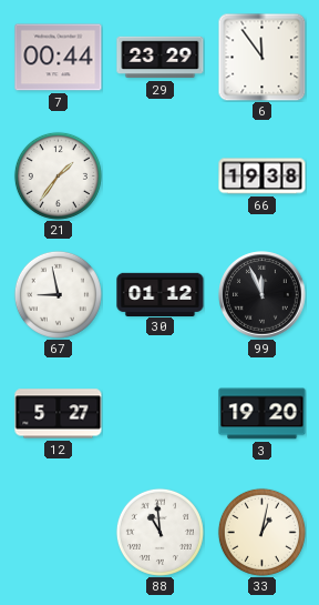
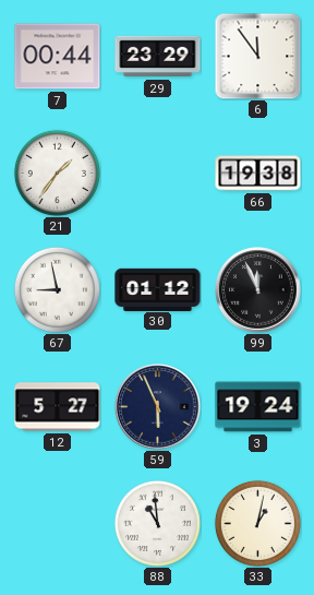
59: none -> 5:56
3: 19:20 -> 19:24
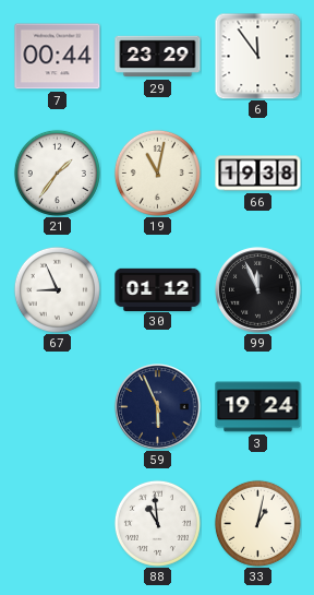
19: none -> 11:02
67: 8:58 -> 8:56
12: 5:27 -> none
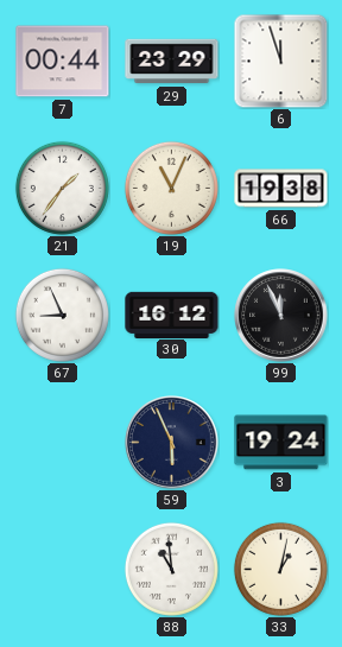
6: 11:54 -> 11:57
19: 11:02 -> 11:04
30: 01:12 -> 16:12
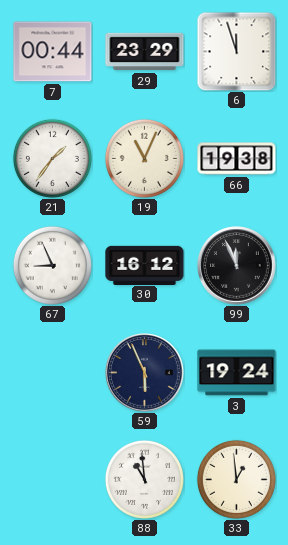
33: 1:02 -> 12:59
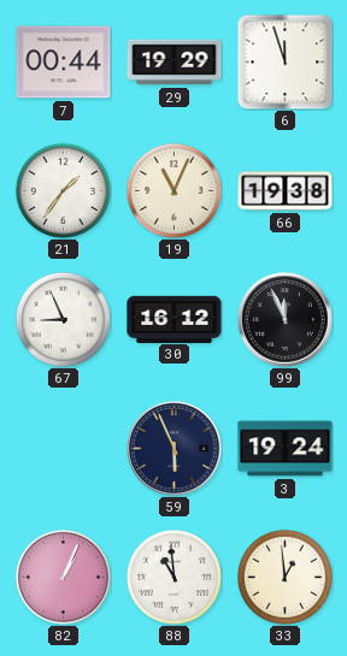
29: 23:29 -> 19:29
82: none -> 1:04
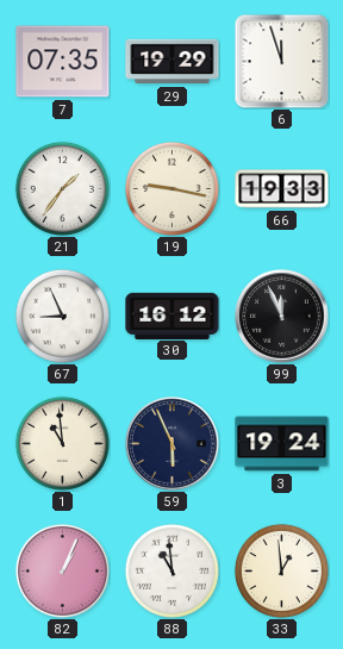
7: 00:44 -> 07:35
19: 11:04 -> 9:17
66: 19:38 -> 19:33
1: none -> 10:59
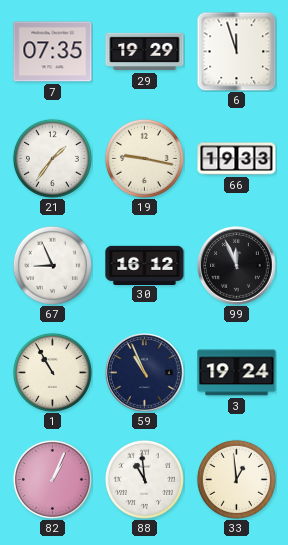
1: 10:59 -> 10:55
59: 5:56 -> 10:56
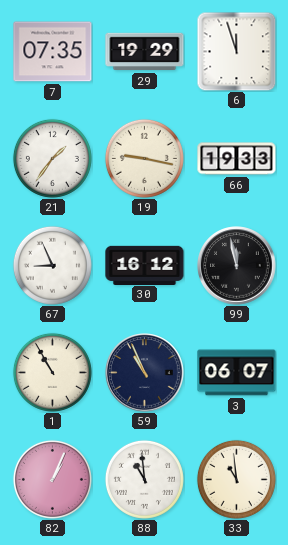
99: 11:56 -> 11:58
3: 19:24 -> 06:07
33: 12:59 -> 10:59
